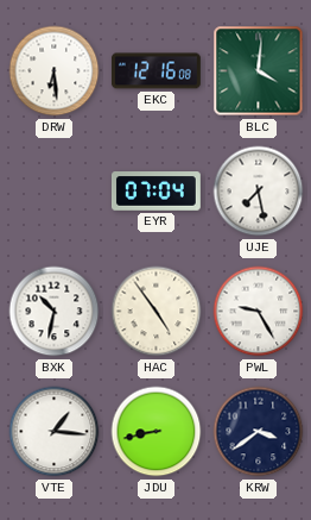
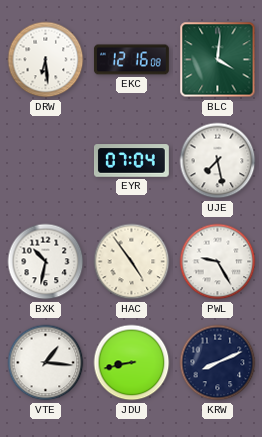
KRW: 3:39 -> 8:11
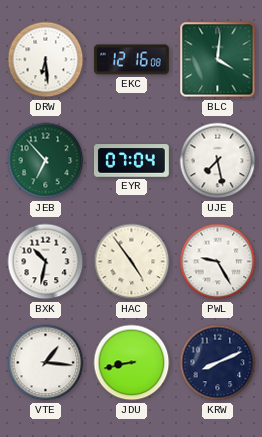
JEB: none -> 6:53
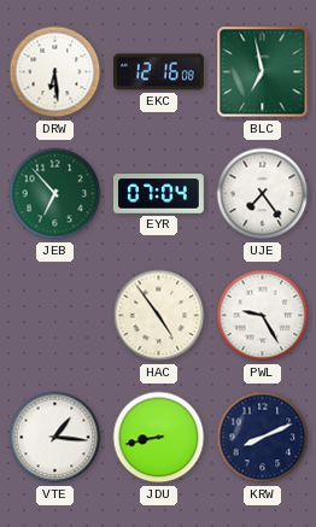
BLC: 4:01 -> 6:58
UJE: 7:28 -> 7:24
BXK: 10:32 -> none
